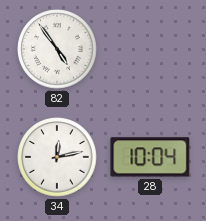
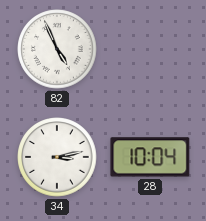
82: 4:54 -> 4:56
34: 12:13 -> 3:13
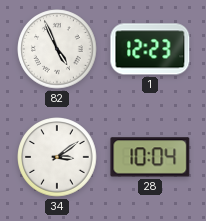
1: none -> 12:23
34: 3:13 -> 3:09
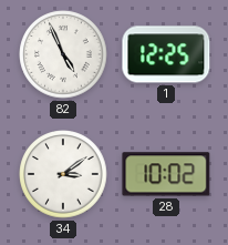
1: 12:23 -> 12:25
28: 10:04 -> 10:02
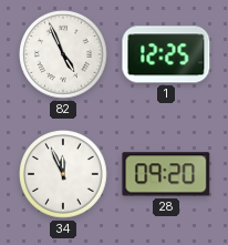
34: 3:09 -> 11:56
28: 10:02 -> 09:20
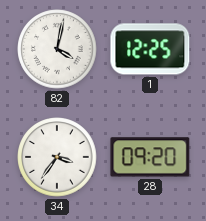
82: 4:56 -> 4:02
34: 11:56 -> 3:36
